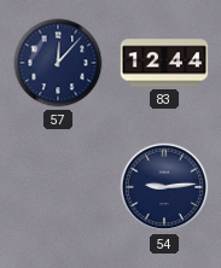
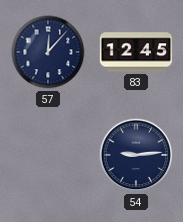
83: 12:44 -> 12:45
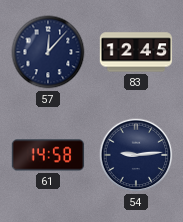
61: none -> 14:58
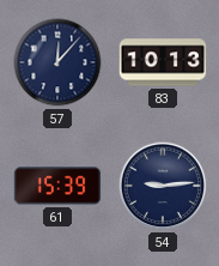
83: 12:45 -> 10:13
61: 14:58 -> 15:39
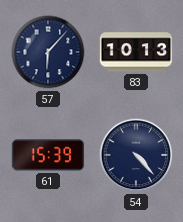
57: 12:07 -> 6:07
54: 9:14 -> 4:23
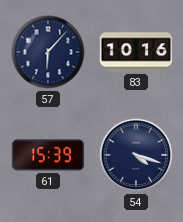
83: 10:13 -> 10:16
54: 4:23 -> 4:18
